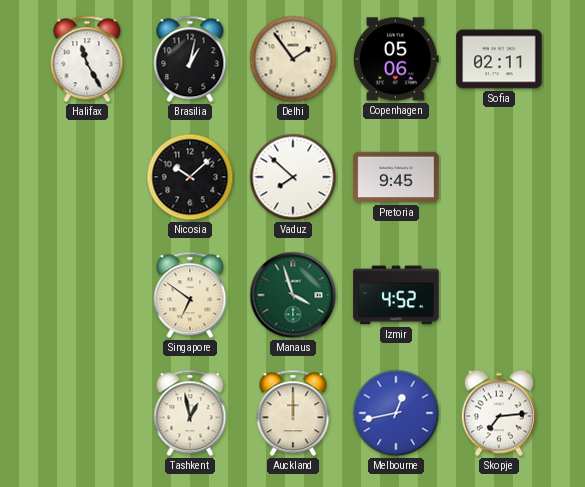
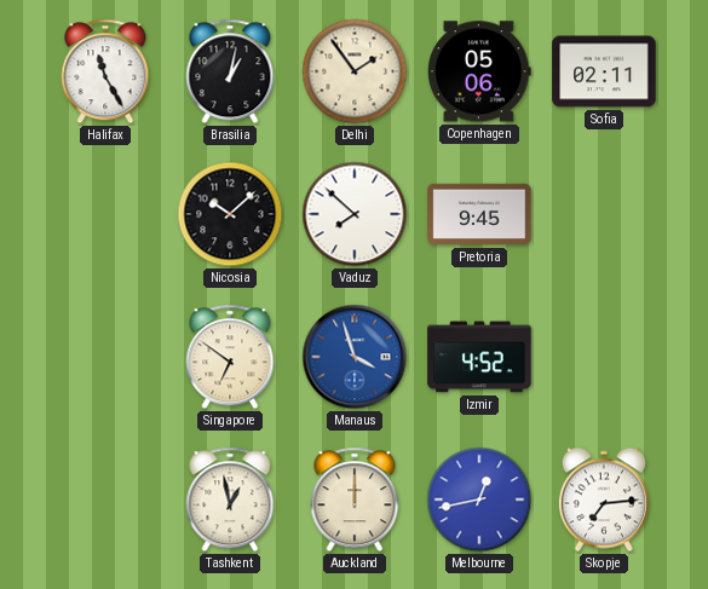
Manaus dial: green -> blue
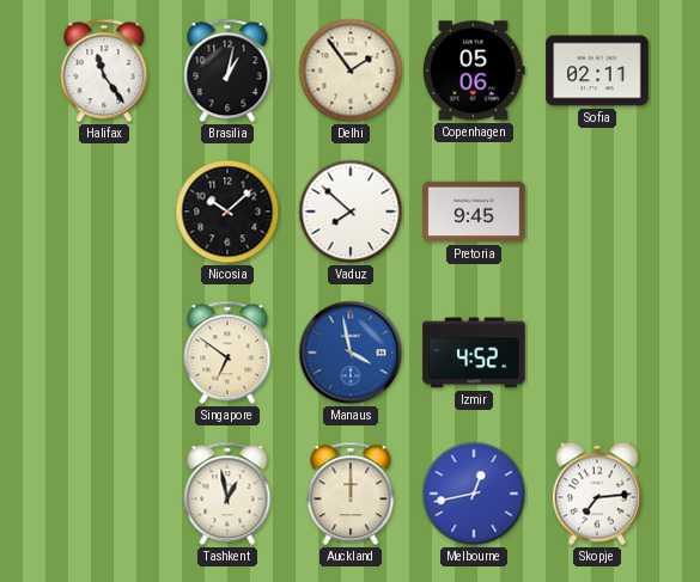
Halifax: 11:25 -> 11:24
Manaus: 3:57 -> 3:58
